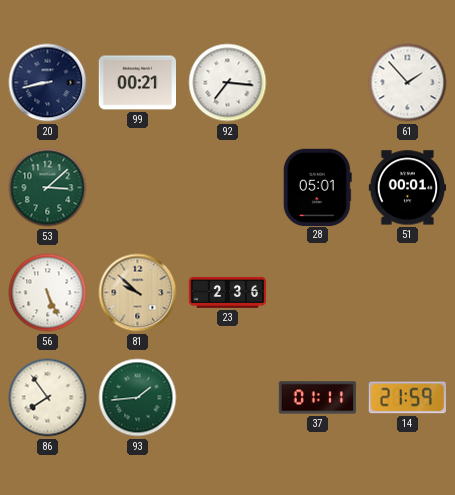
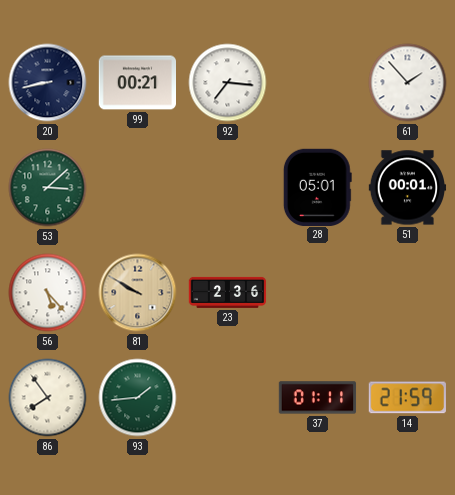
56: 5:26 -> 5:23
81: 9:52 -> 9:50
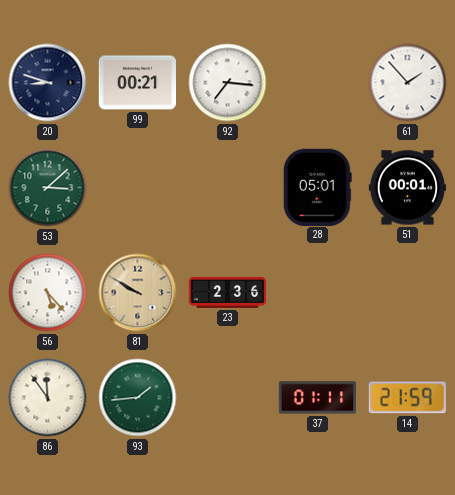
20: 8:43 -> 8:48
86: 7:54 -> 11:54
